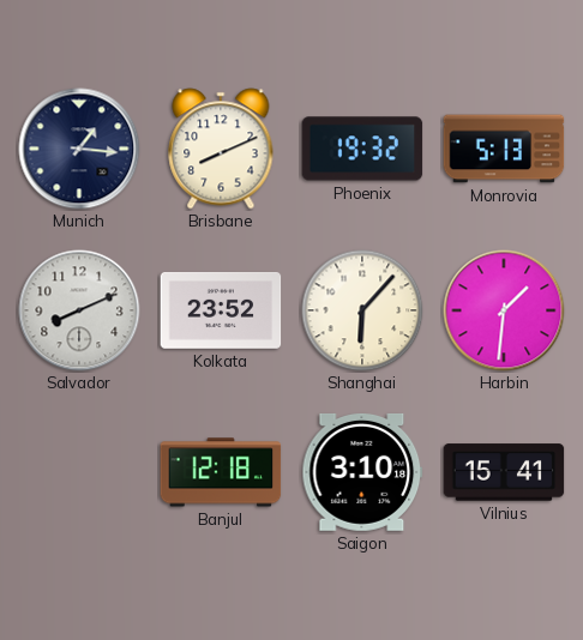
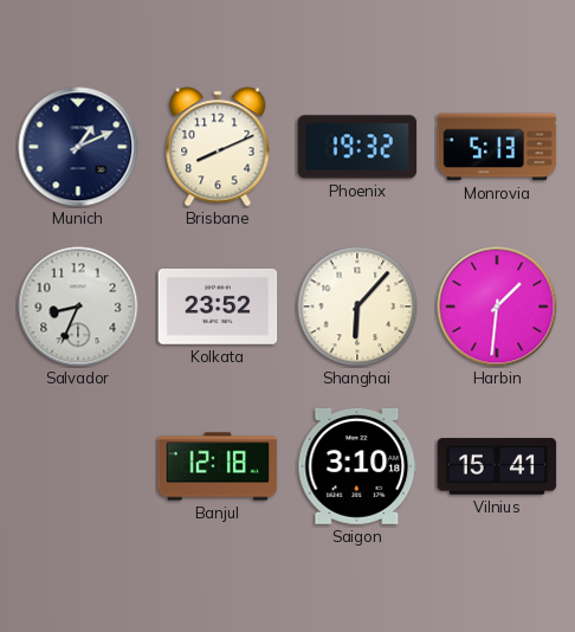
Munich: 1:16 -> 1:11
Salvador: 8:11 -> 8:34
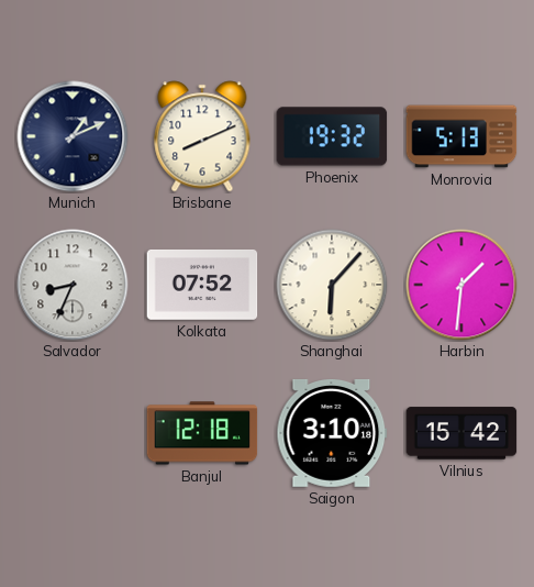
Kolkata: 23:52 -> 07:52
Vilnius: 15:41 -> 15:42
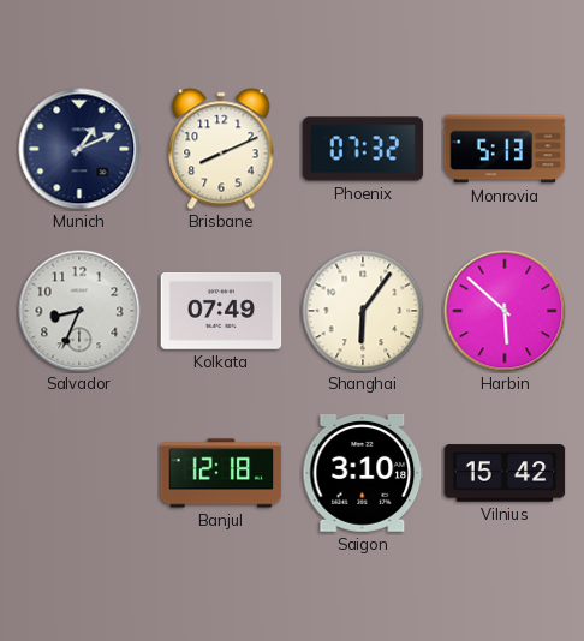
Phoenix: 19:32 -> 07:32
Kolkata: 07:52 -> 07:49
Shanghai: 6:07 -> 6:06
Harbin: 1:31 -> 5:52
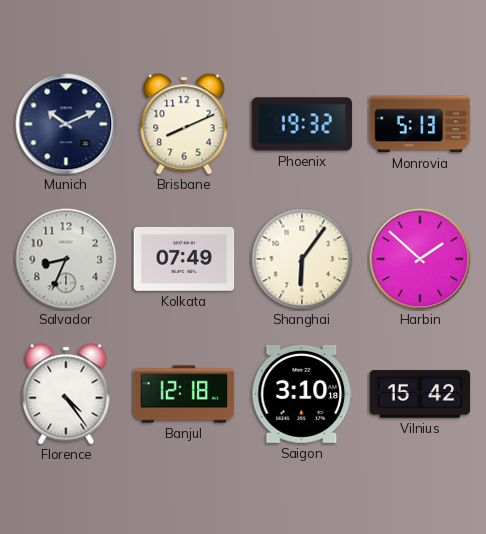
Munich: 1:11 -> 10:11
Phoenix: 07:32 -> 19:32
Harbin: 5:52 -> 1:52
Florence: none -> 4:24
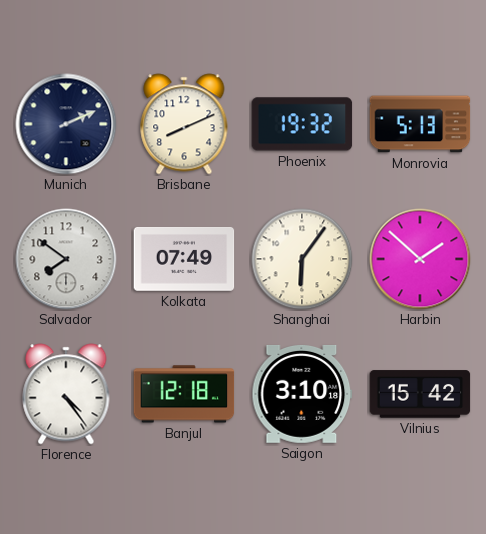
Munich: 10:11 -> 2:11
Salvador: 8:34 -> 7:51
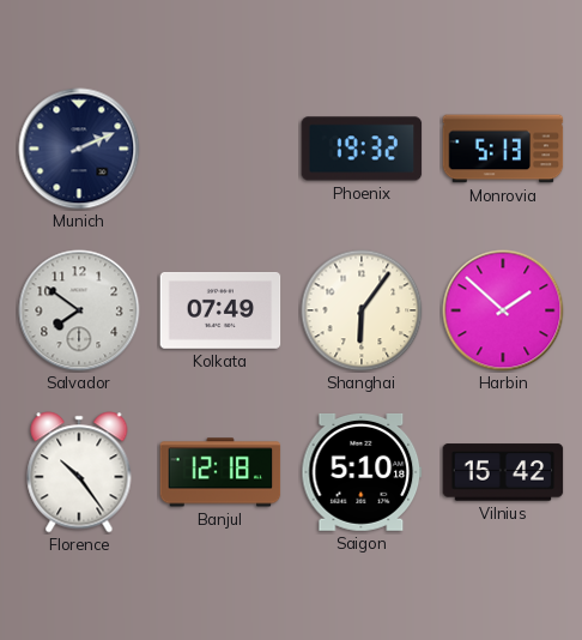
Brisbane: 8:11 -> none
Florence: 4:24 -> 10:24
Saigon: 3:10 -> 5:10
